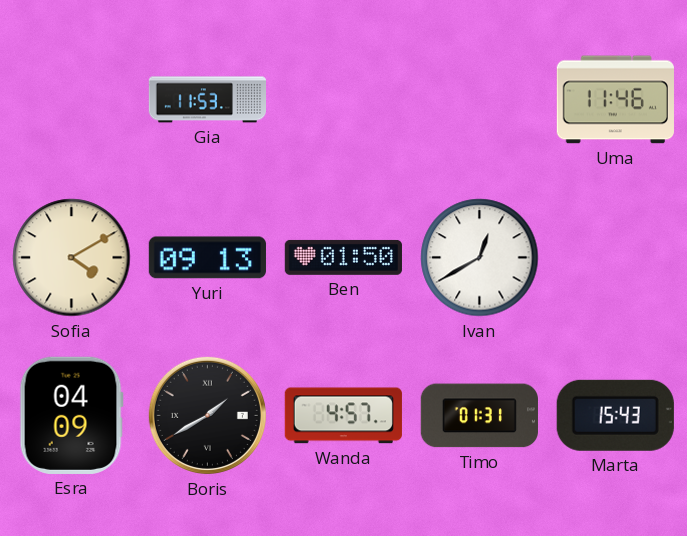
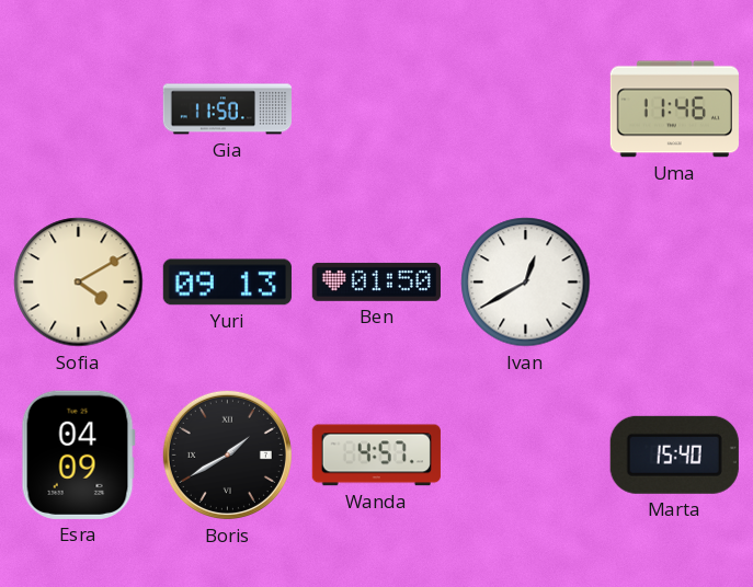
Gia: 11:53 -> 11:50
Timo: 01:31 -> none
Marta: 15:43 -> 15:40
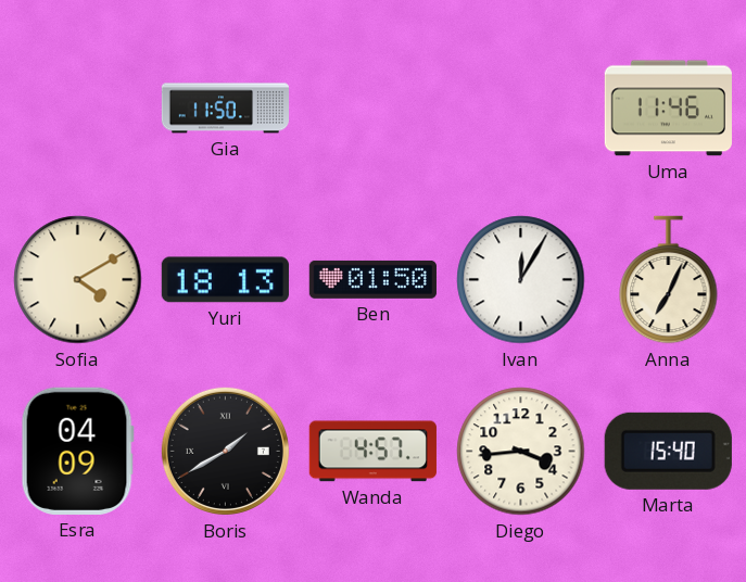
Yuri: 09:13 -> 18:13
Ivan: 12:40 -> 12:05
Anna: none -> 7:04
Diego: none -> 3:44
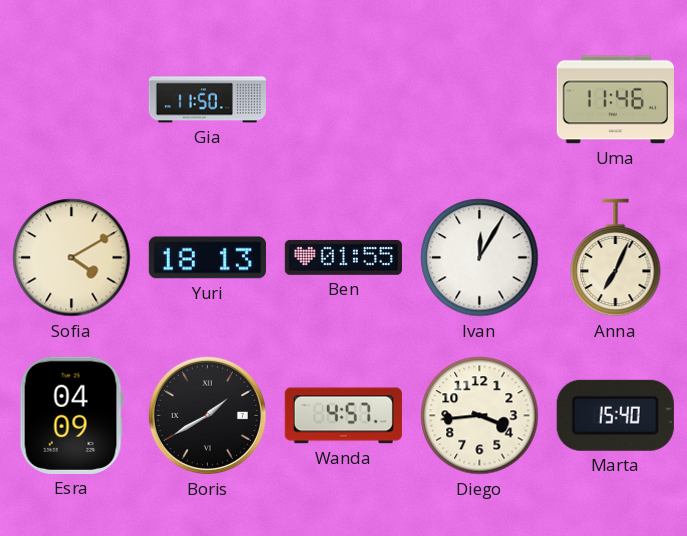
Ben: 01:50 -> 01:55
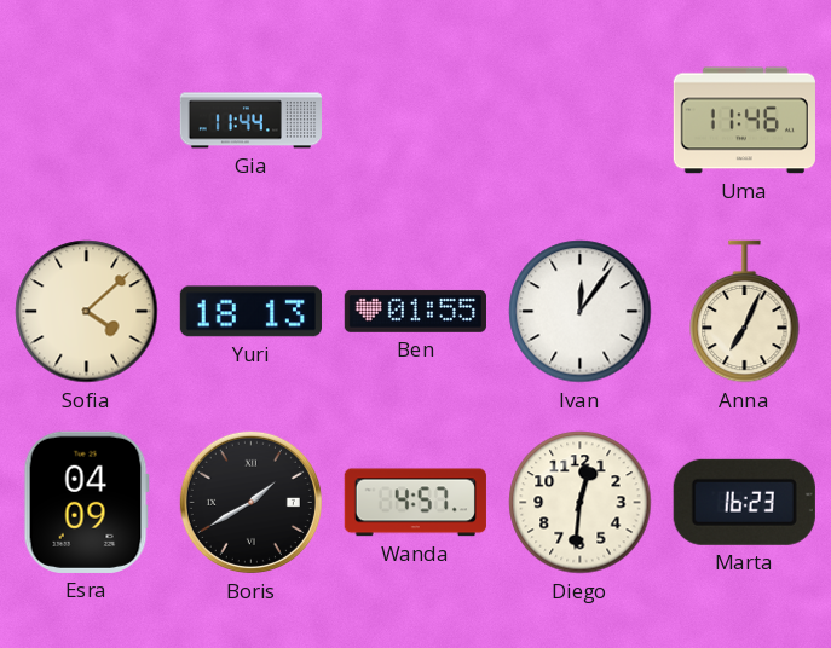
Gia: 11:50 -> 11:44
Sofia: 4:10 -> 4:08
Ivan: 12:05 -> 12:06
Diego: 3:44 -> 12:31
Marta: 15:40 -> 16:23
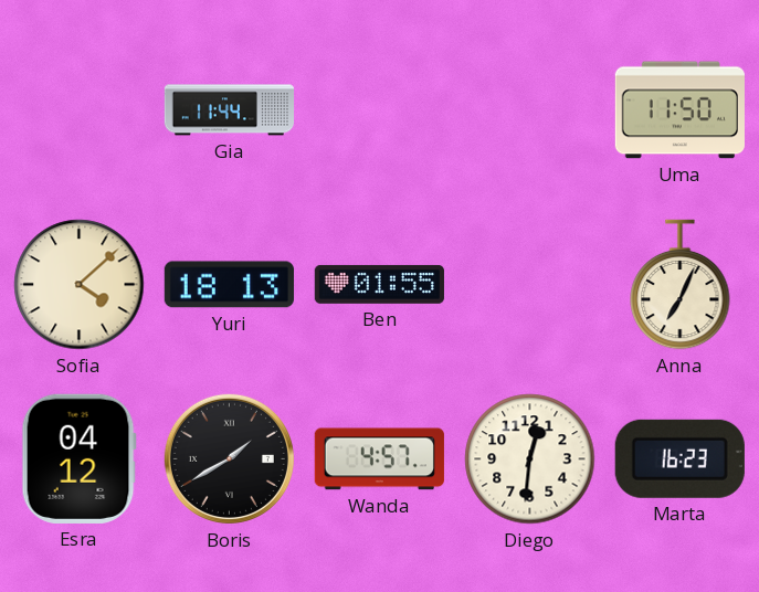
Uma: 11:46 -> 11:50
Ivan: 12:06 -> none
Esra: 04:09 -> 04:12
